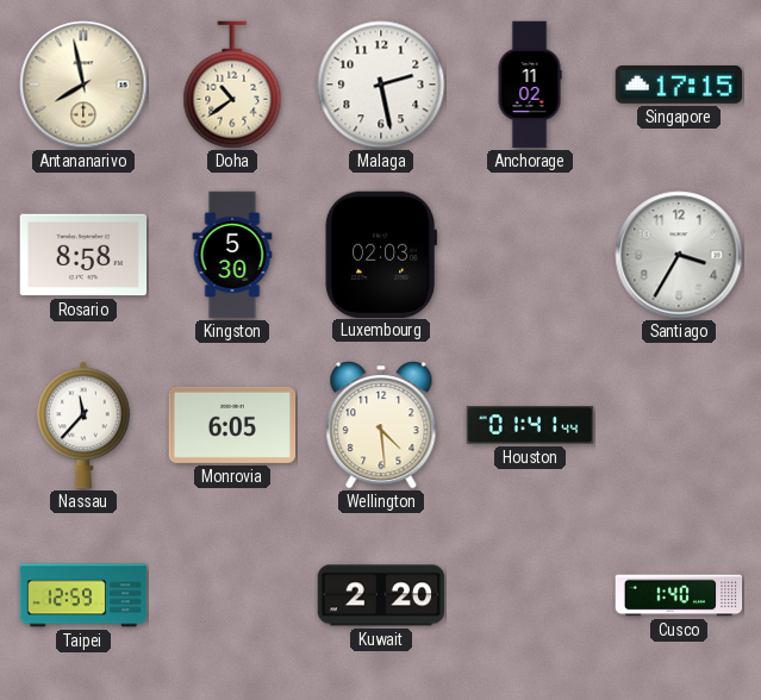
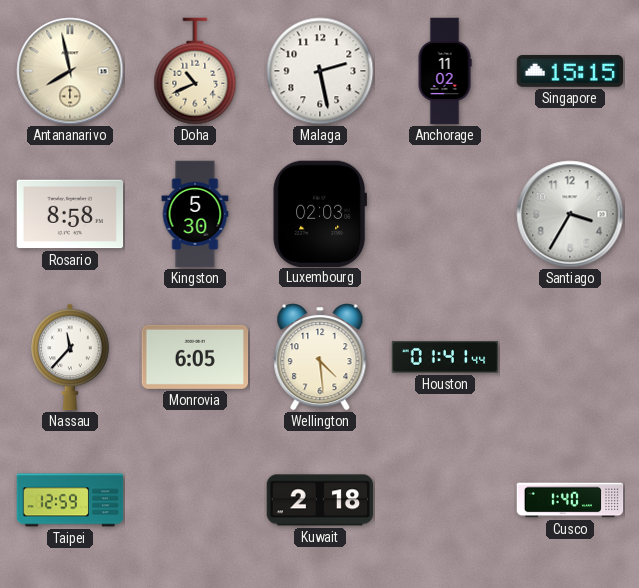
Doha: 10:39 -> 10:41
Singapore: 17:15 -> 15:15
Kuwait: 2:20 -> 2:18
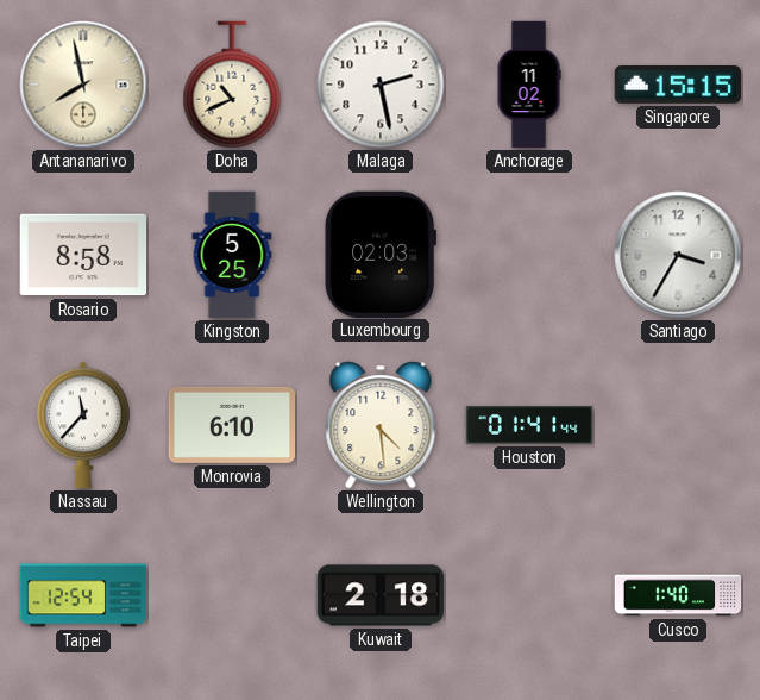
Kingston: 5:30 -> 5:25
Monrovia: 6:05 -> 6:10
Taipei: 12:59 -> 12:54
